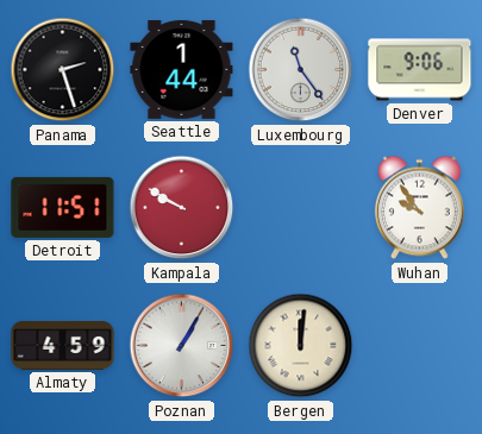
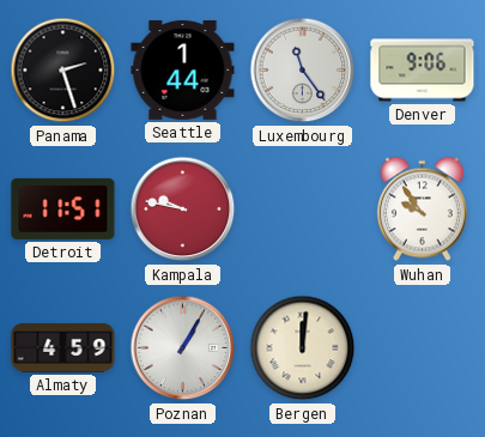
Kampala: 9:50 -> 9:47
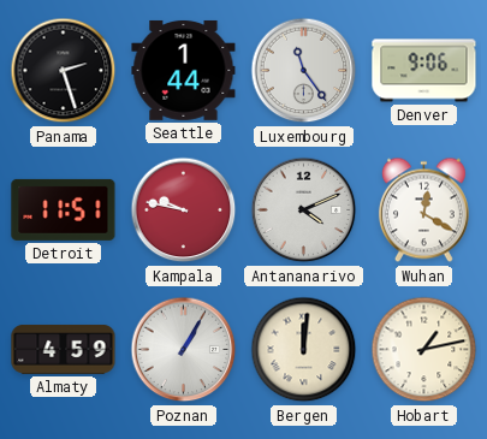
Antananarivo: none -> 4:11
Wuhan: 9:54 -> 12:20
Hobart: none -> 1:13
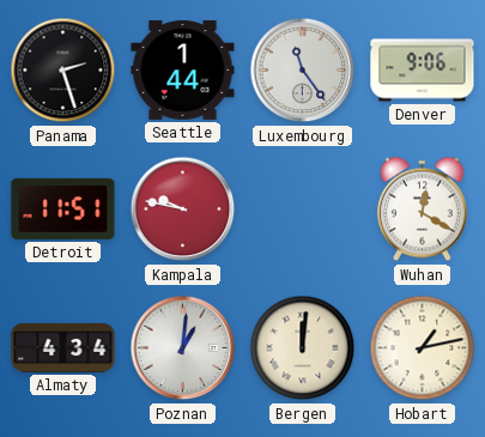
Antananarivo: 4:11 -> none
Almaty: 4:59 -> 4:34
Poznan: 1:05 -> 1:01
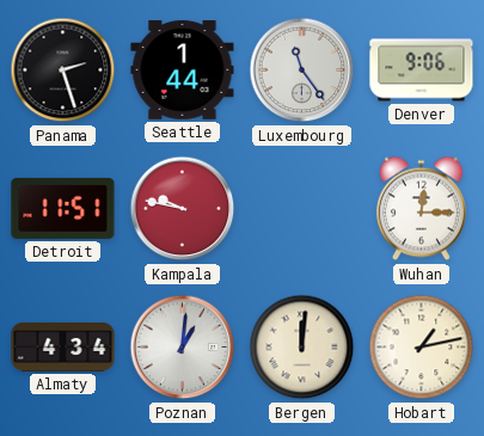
Wuhan: 12:20 -> 12:15
